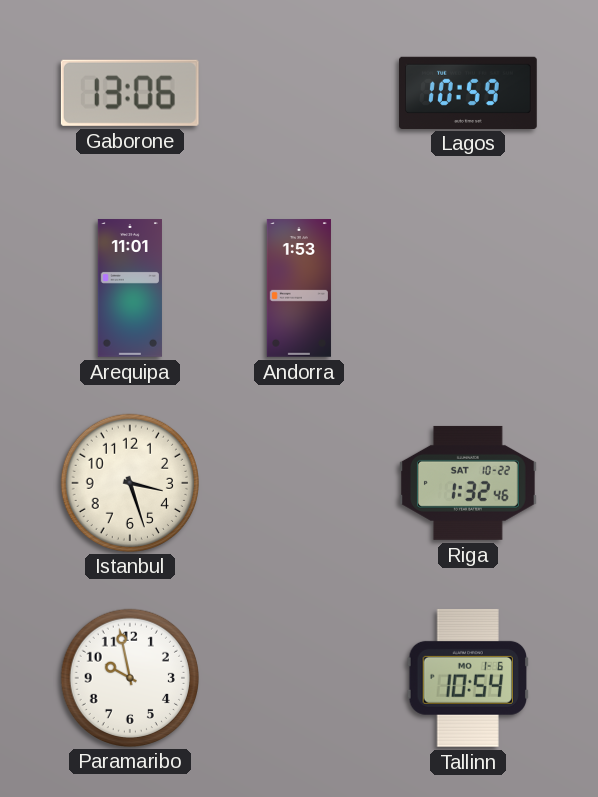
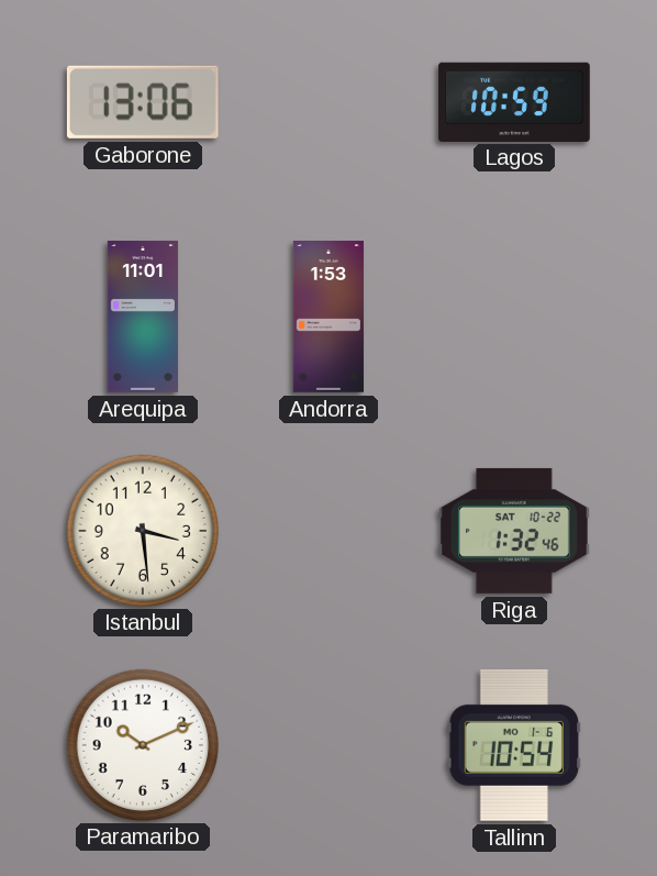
Istanbul: 3:27 -> 3:29
Paramaribo: 9:58 -> 10:11
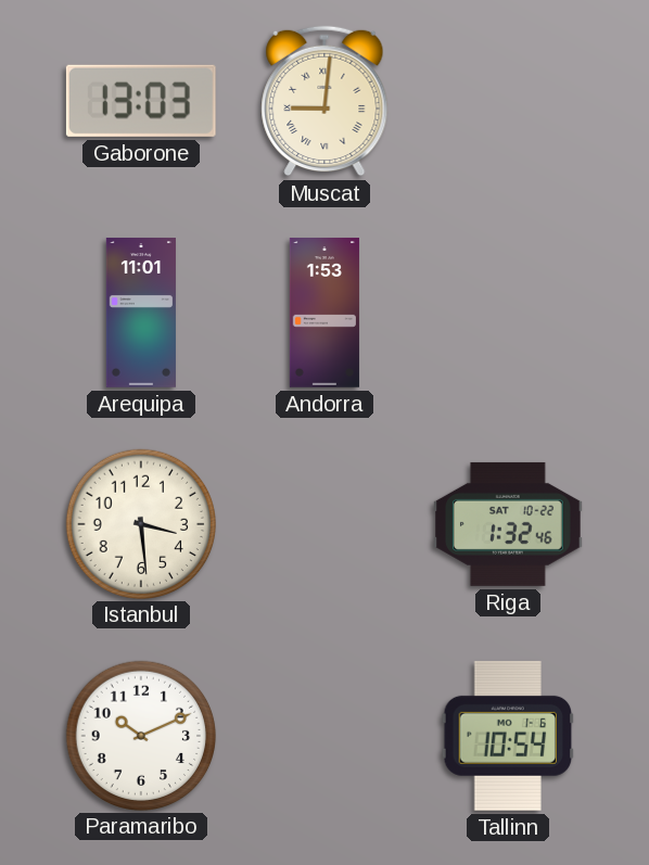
Gaborone: 13:06 -> 13:03
Muscat: none -> 9:01
Lagos: 10:59 -> none
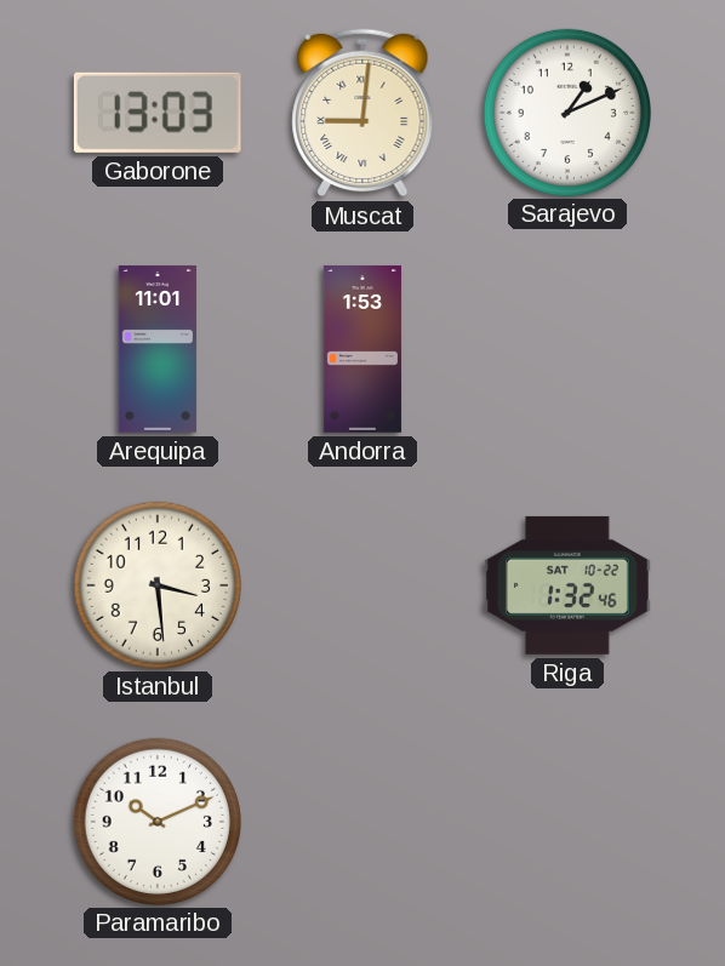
Sarajevo: none -> 1:11
Tallinn: 10:54 -> none
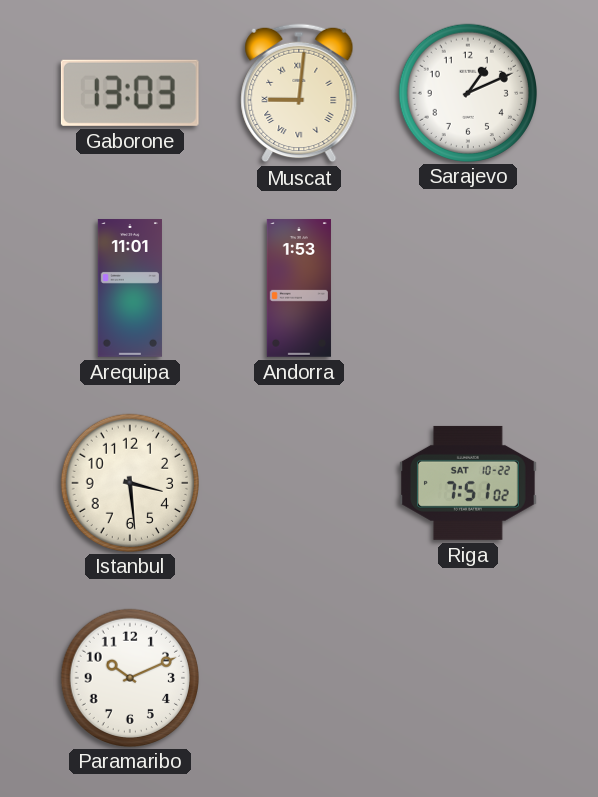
Riga: 1:32 -> 7:51
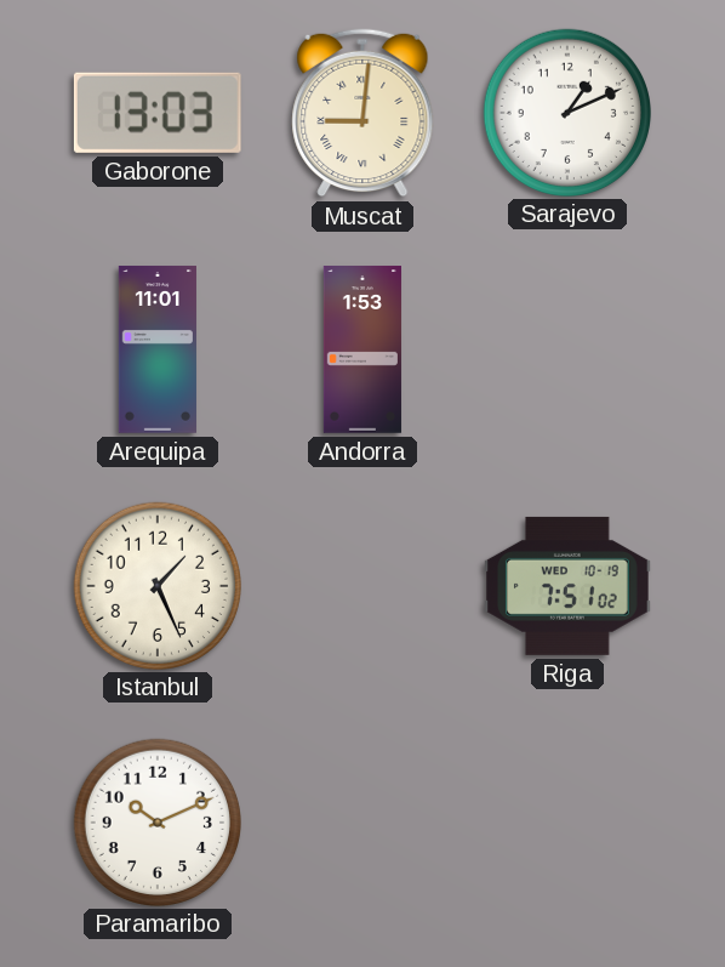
Istanbul: 3:29 -> 1:26
Riga date: SAT 10-22 -> WED 10-19
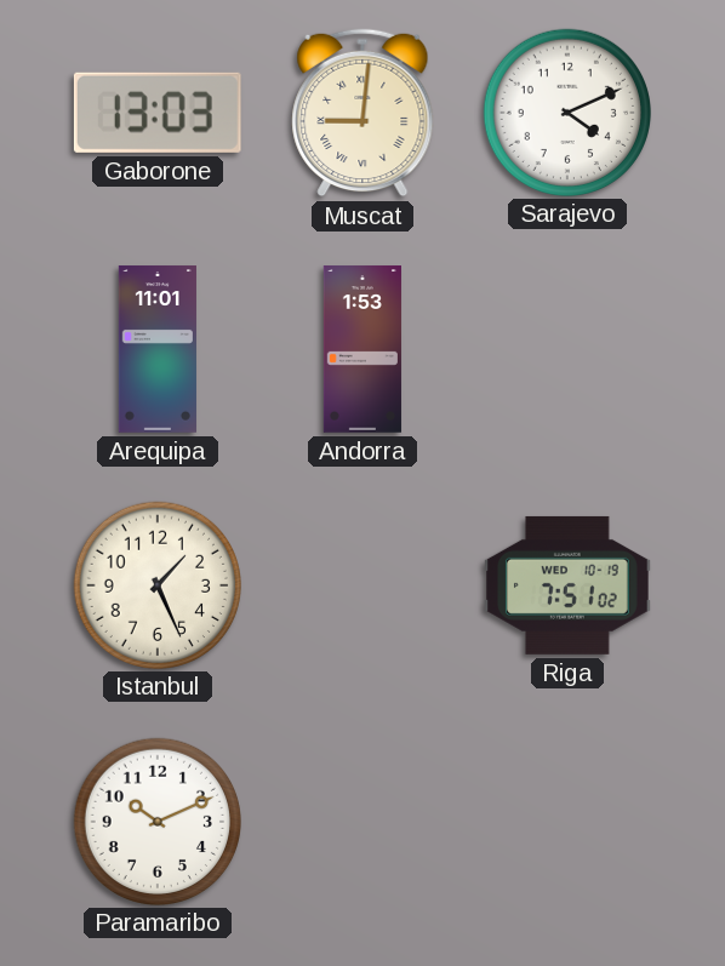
Sarajevo: 1:11 -> 4:11
